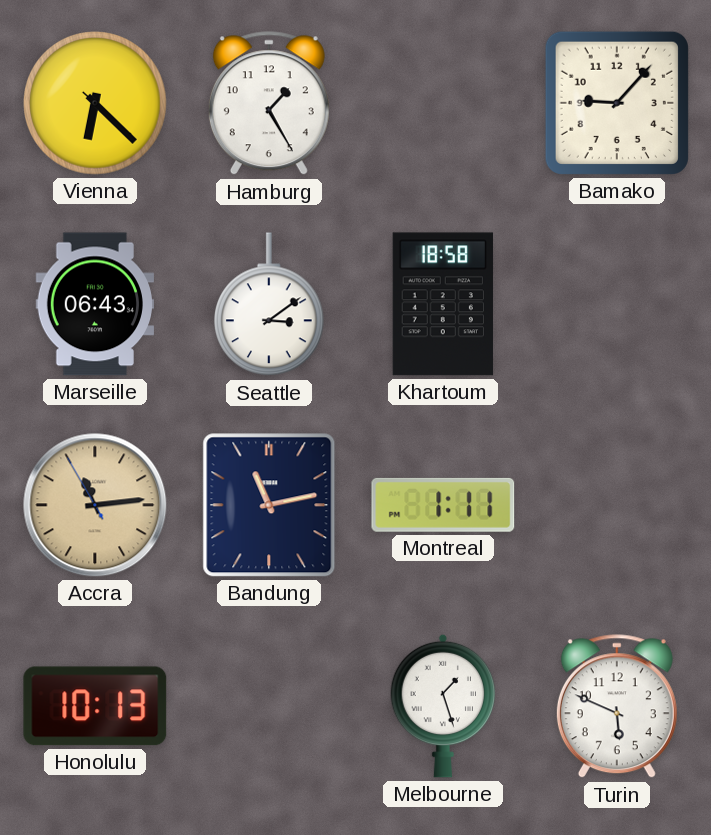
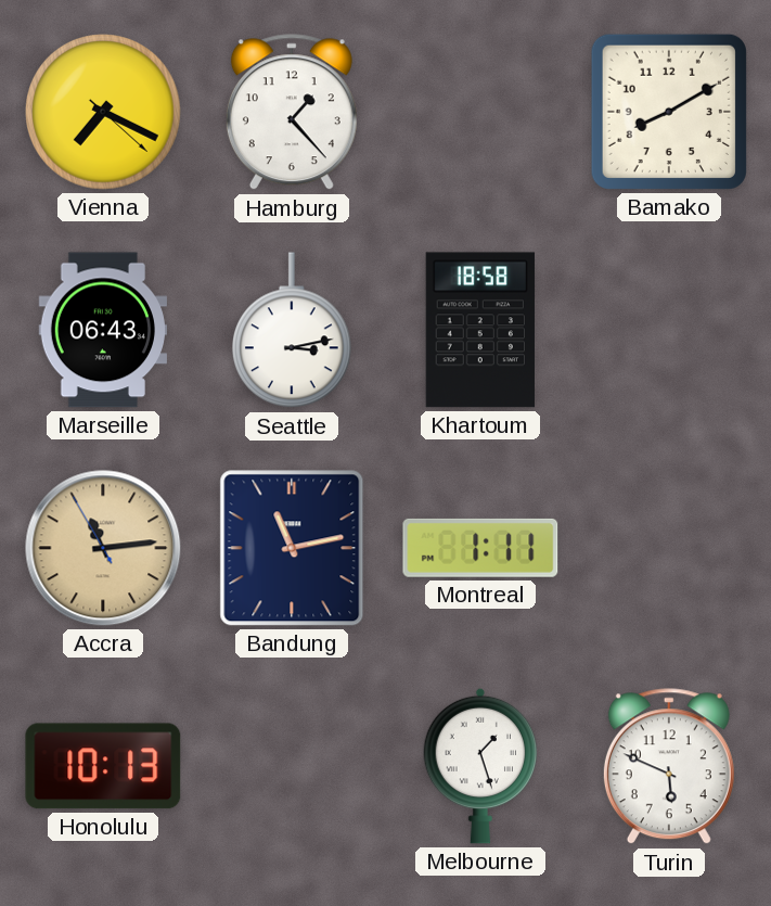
Vienna: 6:22 -> 7:19
Hamburg: 1:25 -> 1:23
Bamako: 9:07 -> 8:10
Seattle: 3:09 -> 3:13
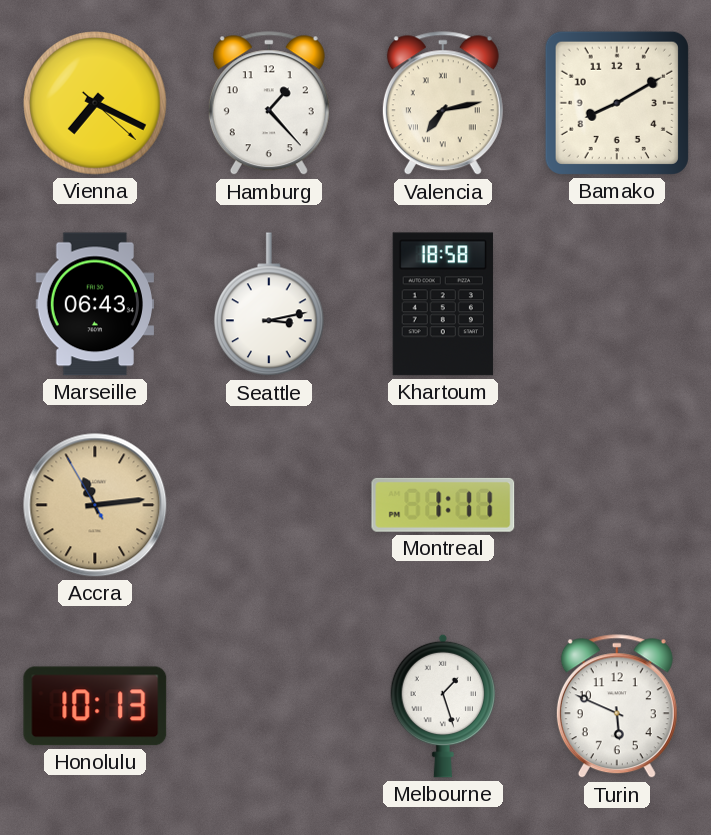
Valencia: none -> 7:13
Bandung: 11:13 -> none
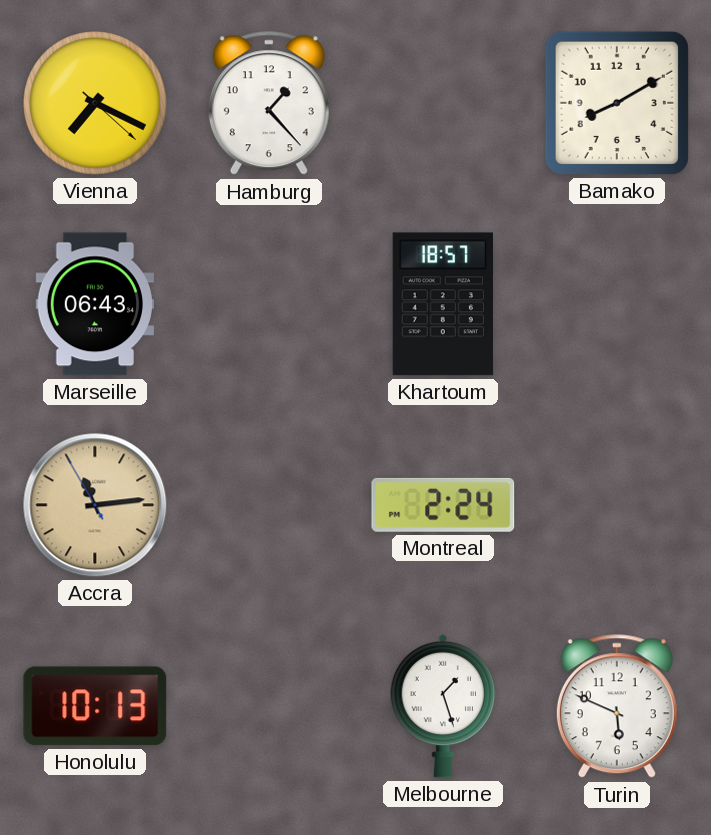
Valencia: 7:13 -> none
Seattle: 3:13 -> none
Khartoum: 18:58 -> 18:57
Montreal: 1:11 -> 2:24
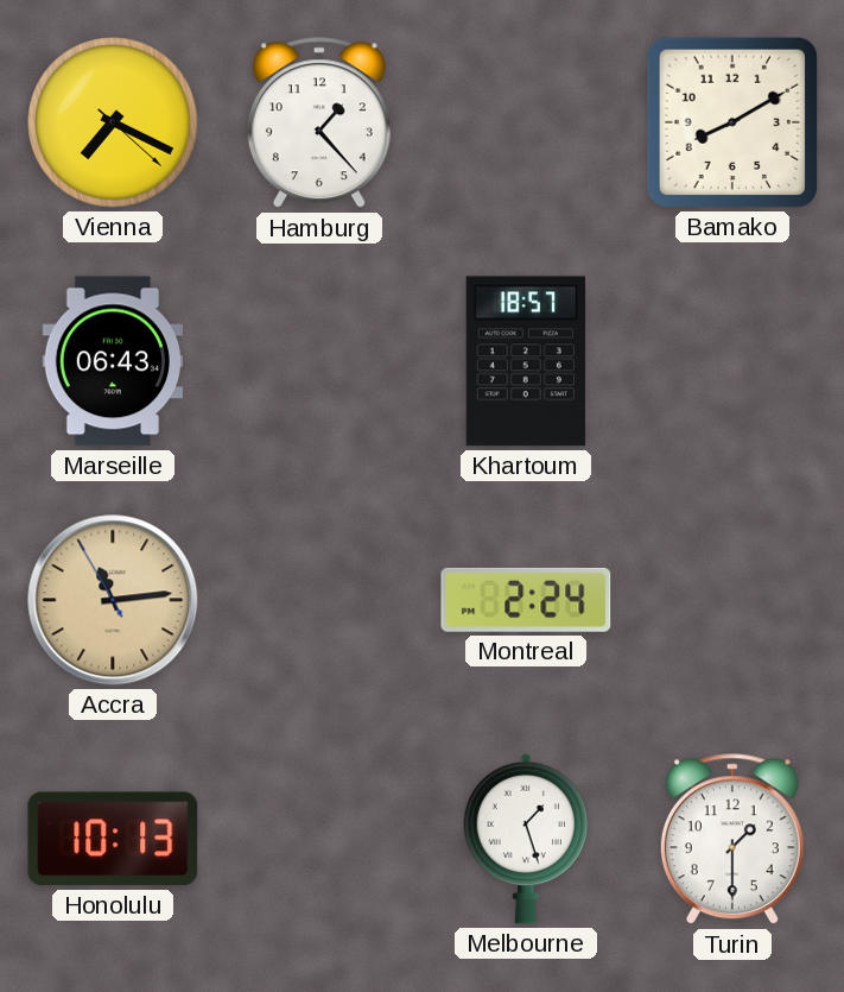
Turin: 5:49 -> 1:30
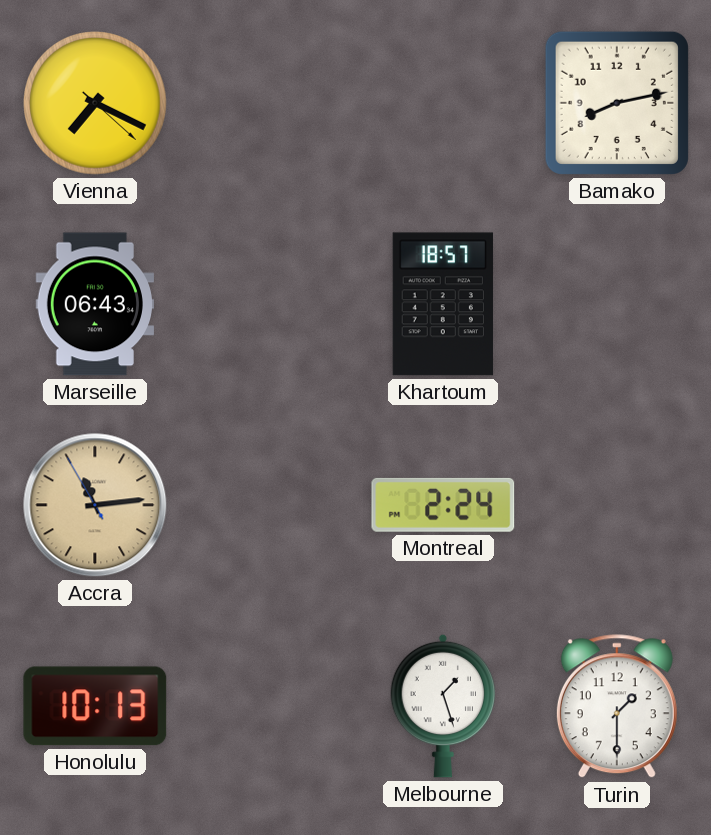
Hamburg: 1:23 -> none
Bamako: 8:10 -> 8:13
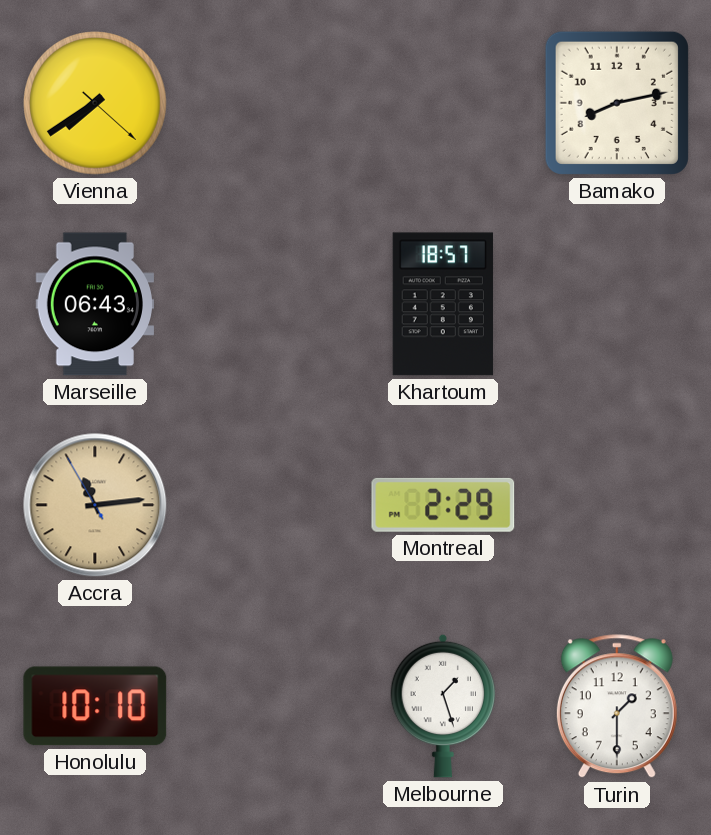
Vienna: 7:19 -> 7:39
Montreal: 2:24 -> 2:29
Honolulu: 10:13 -> 10:10
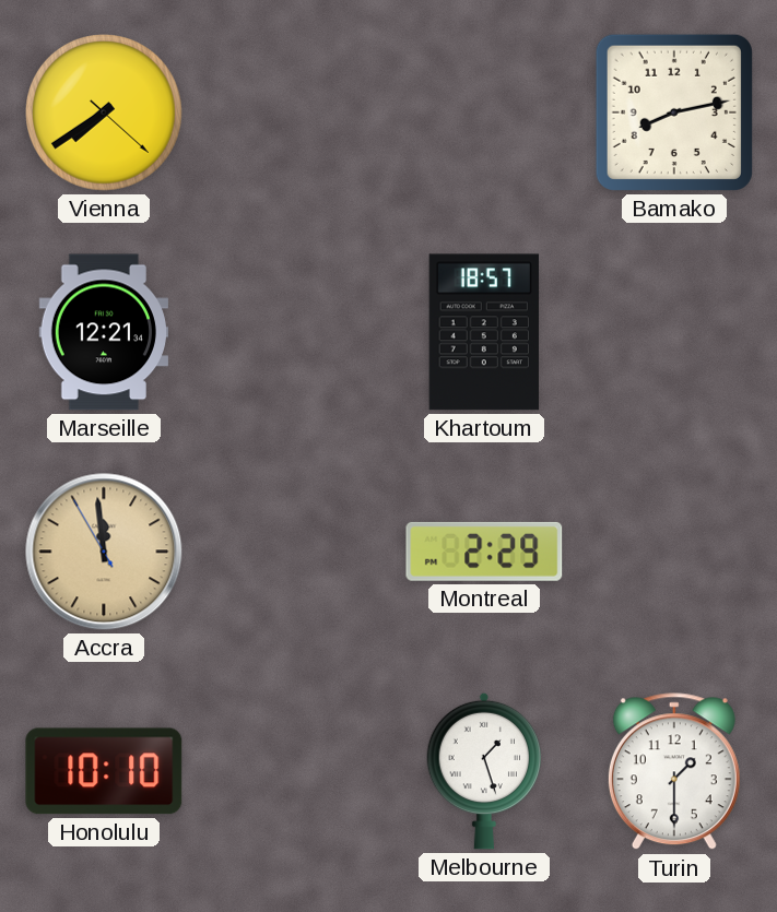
Marseille: 06:43 -> 12:21
Accra: 11:13 -> 11:58
